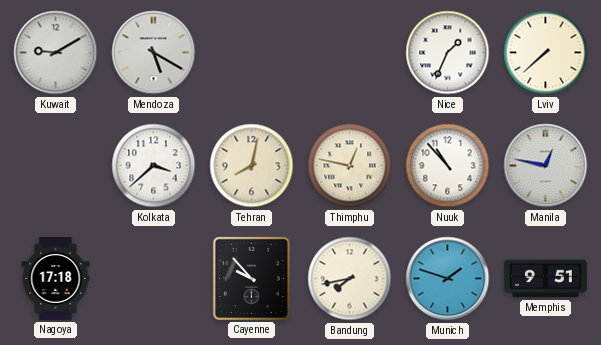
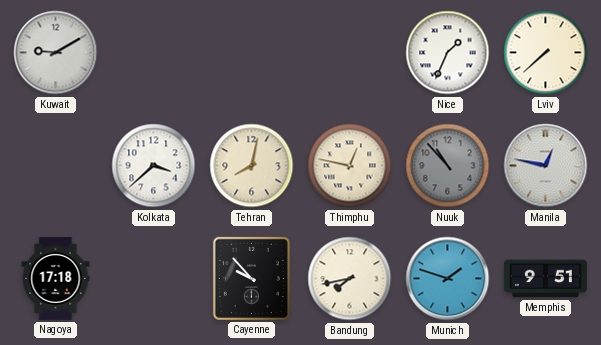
Mendoza: 5:20 -> none
Nuuk dial: white -> grey
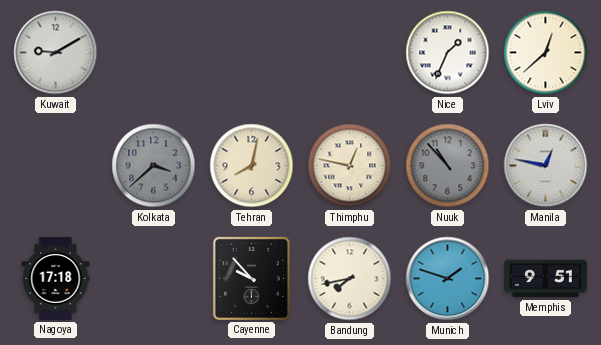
Lviv: 7:38 -> 12:38
Kolkata dial: white -> grey
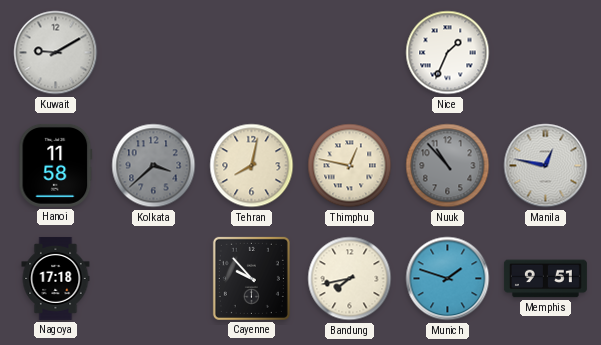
Lviv: 12:38 -> none
Hanoi: none -> 11:58
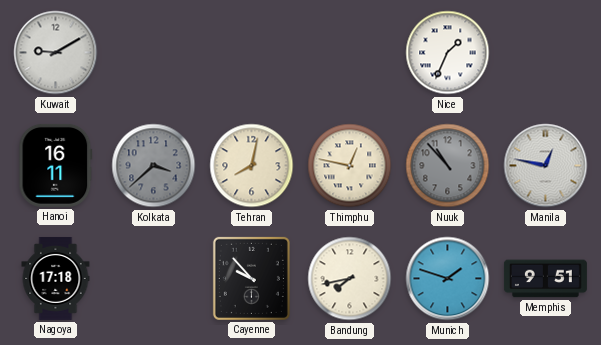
Hanoi: 11:58 -> 16:11
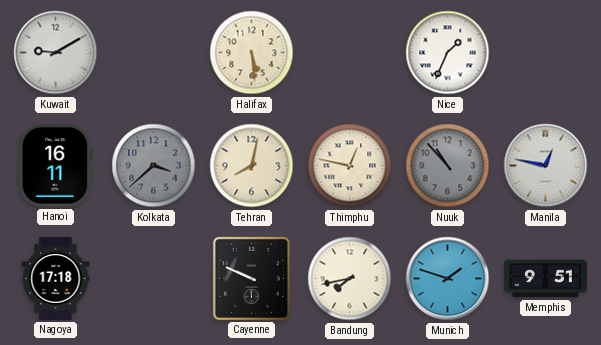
Halifax: none -> 5:29
Cayenne: 9:53 -> 9:49
